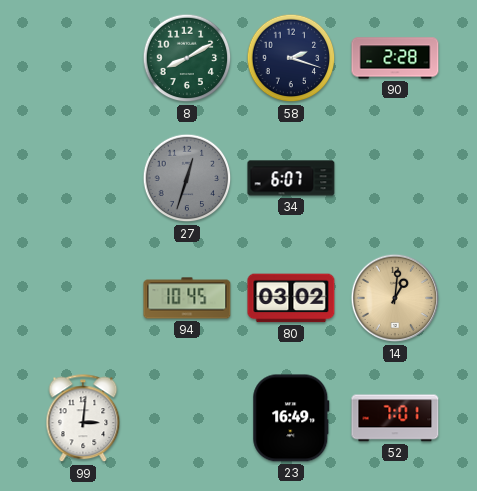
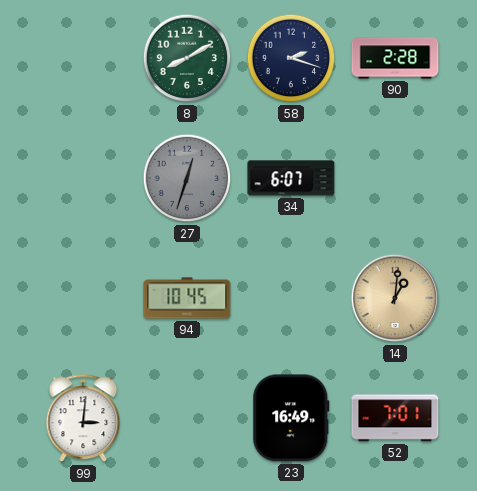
80: 03:02 -> none
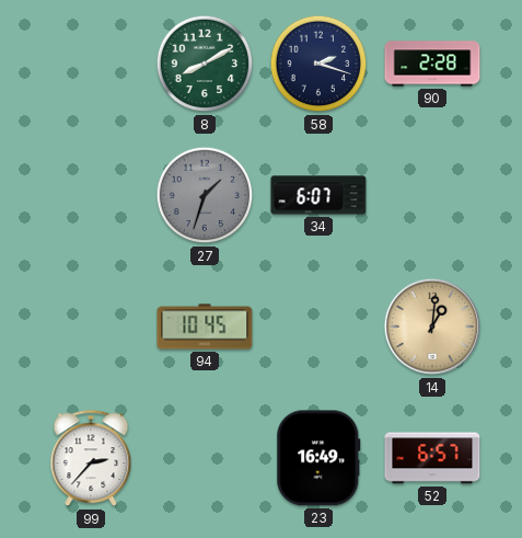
27: 12:33 -> 1:33
99: 3:01 -> 2:37
52: 7:01 -> 6:57
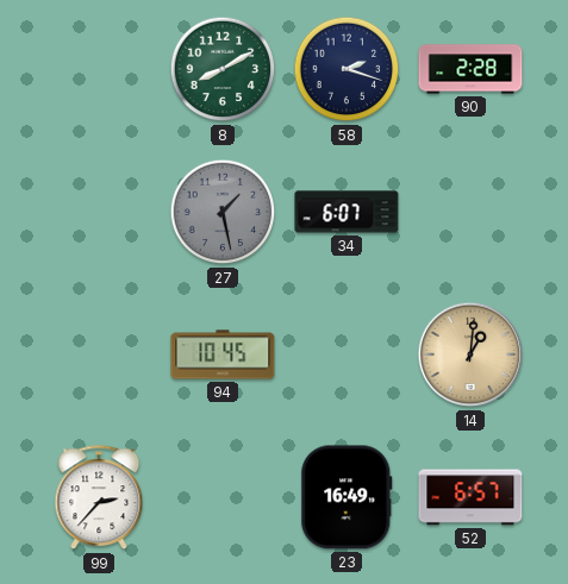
27: 1:33 -> 1:28
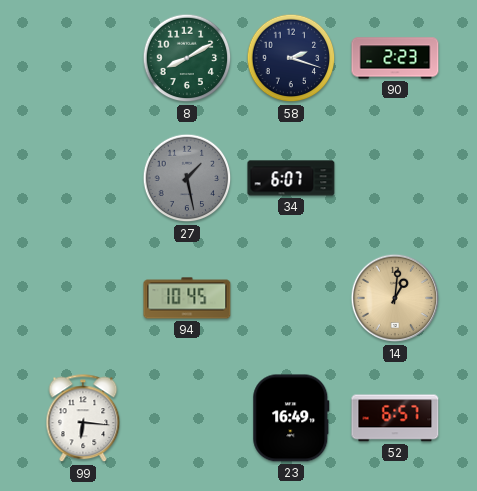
90: 2:28 -> 2:23
99: 2:37 -> 6:16
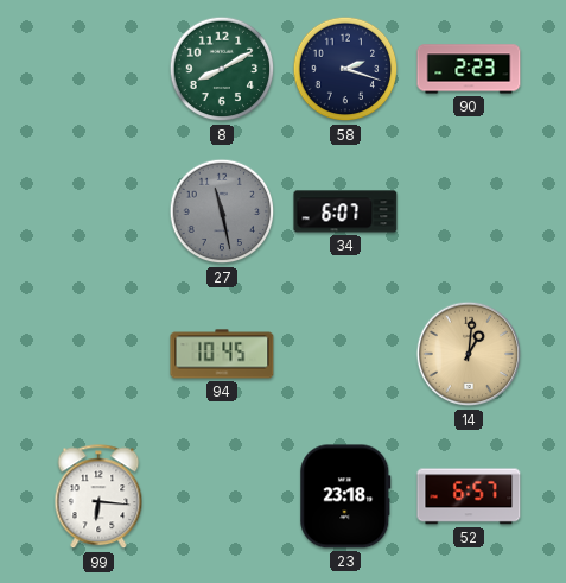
27: 1:28 -> 11:28
23: 16:49 -> 23:18
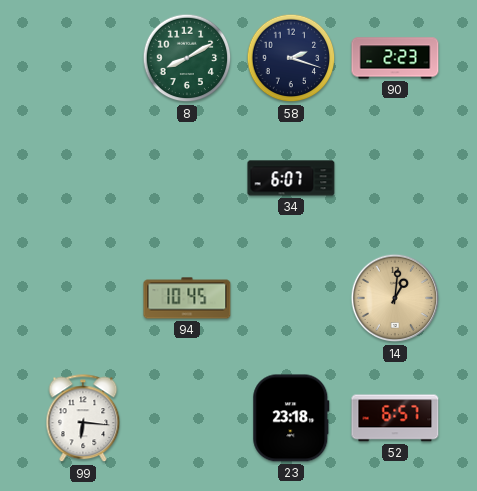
27: 11:28 -> none
